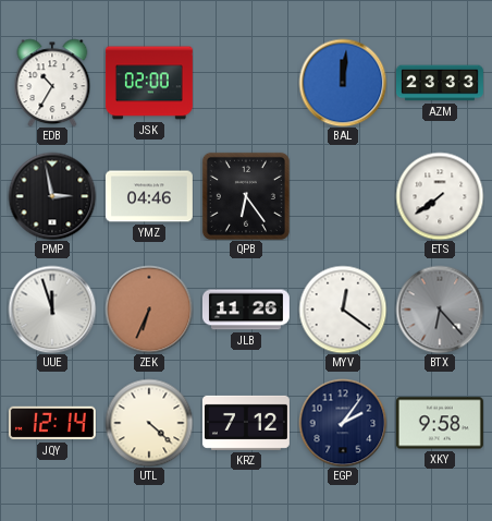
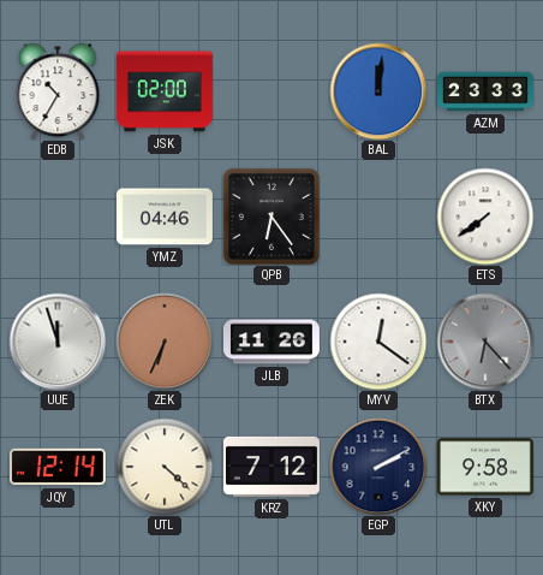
PMP: 2:58 -> none
EGP: 2:06 -> 2:10
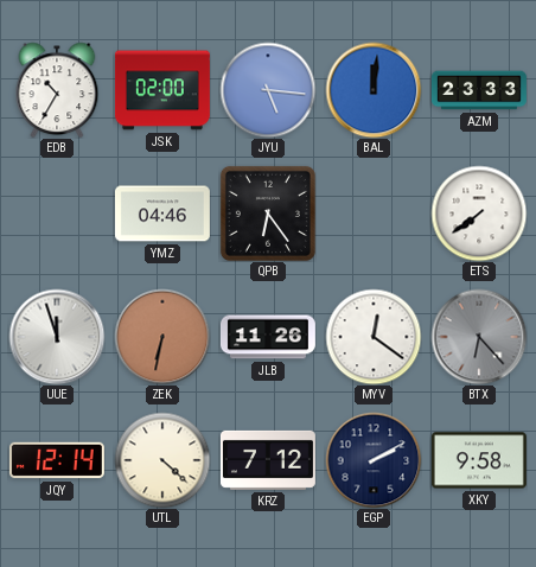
JYU: none -> 5:16
ZEK: 6:34 -> 6:32
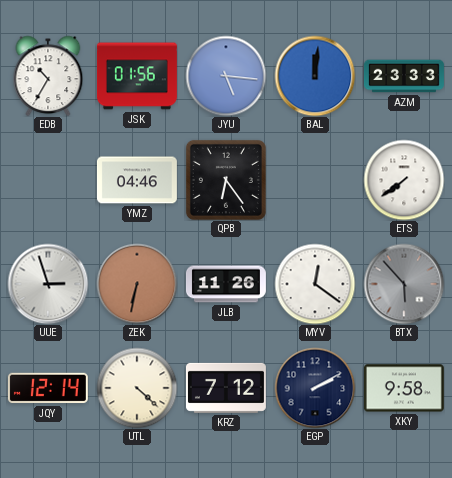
JSK: 02:00 -> 01:56
UUE: 11:57 -> 2:57
BTX: 6:23 -> 5:53
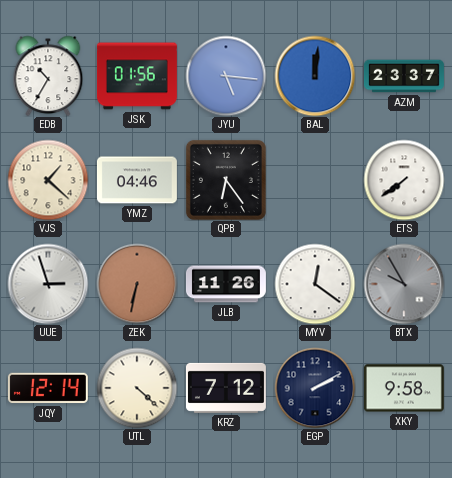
AZM: 23:33 -> 23:37
VJS: none -> 1:22
BTX: 5:53 -> 9:55
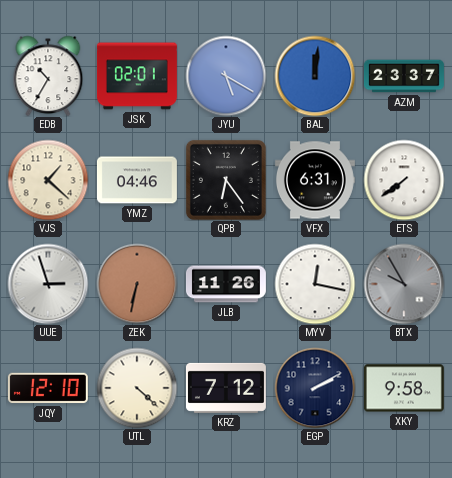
JSK: 01:56 -> 02:01
JYU: 5:16 -> 5:20
VFX: none -> 6:31
MYV: 12:21 -> 12:17
JQY: 12:14 -> 12:10
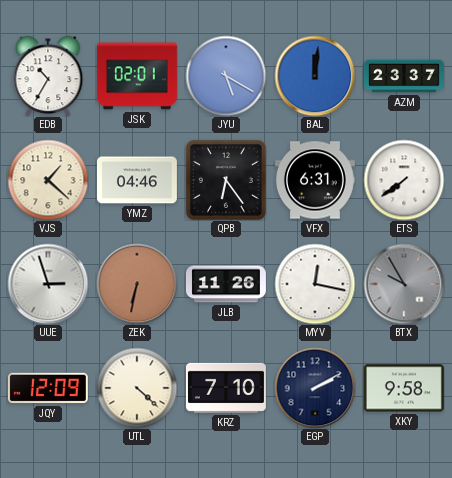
JQY: 12:10 -> 12:09
KRZ: 7:12 -> 7:10
